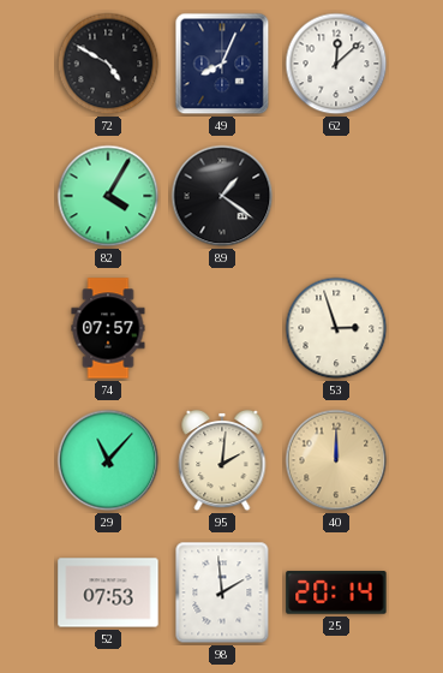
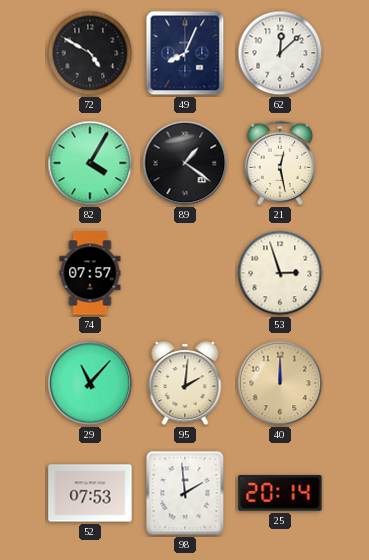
21: none -> 12:28
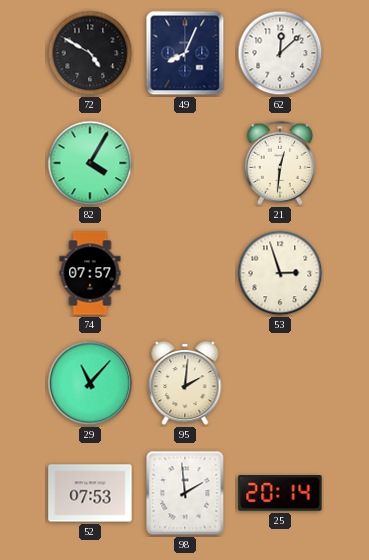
89: 1:21 -> none
21: 12:28 -> 12:31
40: 12:00 -> none
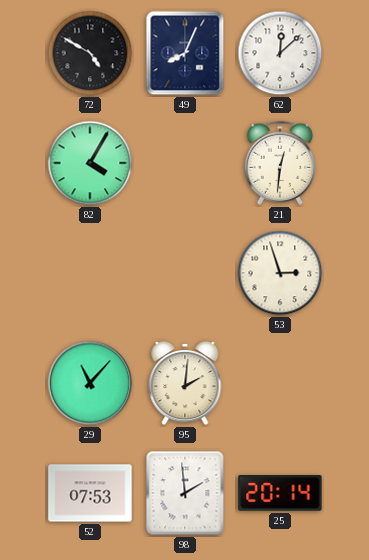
74: 07:57 -> none
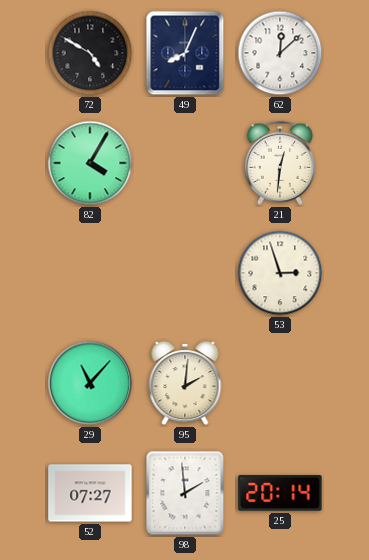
52: 07:53 -> 07:27
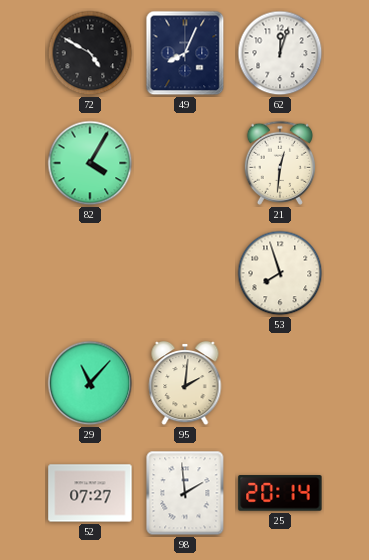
62: 12:08 -> 12:03
53: 2:57 -> 7:57
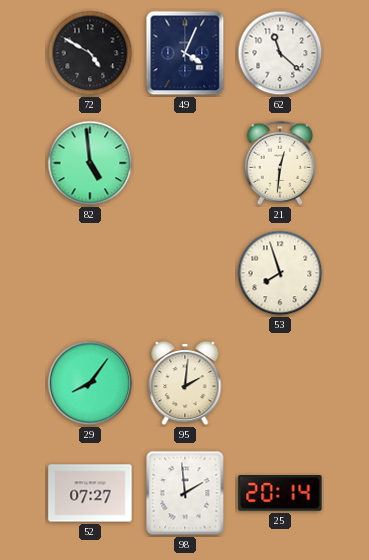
49: 8:04 -> 4:04
62: 12:03 -> 11:22
82: 4:05 -> 4:59
29: 11:07 -> 8:06
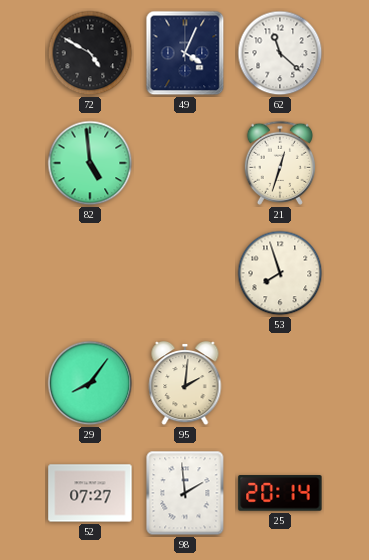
21: 12:31 -> 12:33
